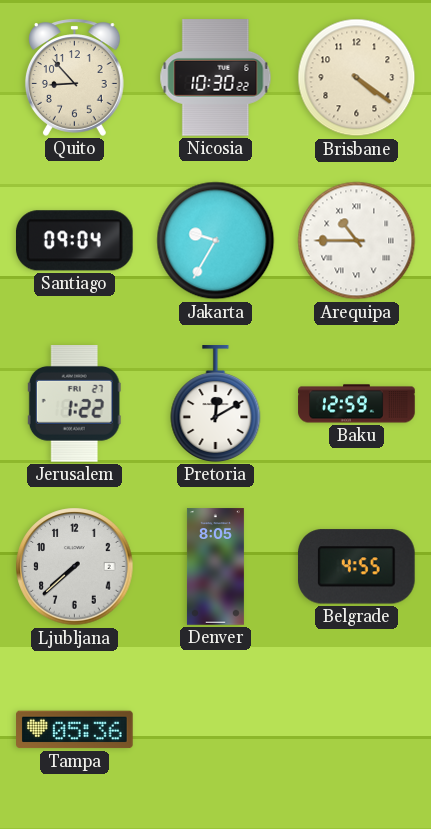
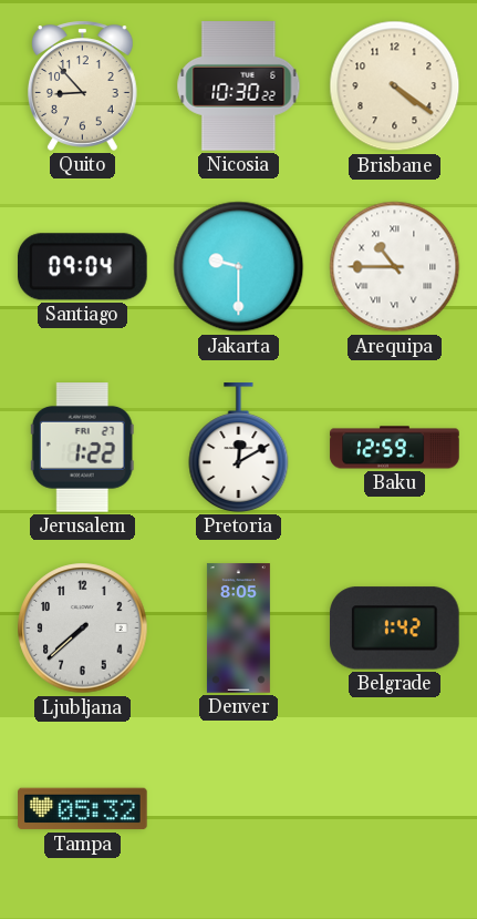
Jakarta: 9:35 -> 9:30
Belgrade: 4:55 -> 1:42
Tampa: 05:36 -> 05:32
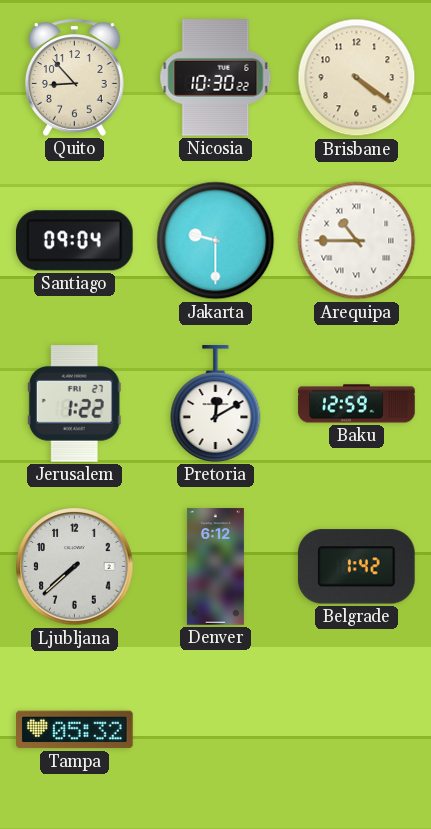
Denver: 8:05 -> 6:12
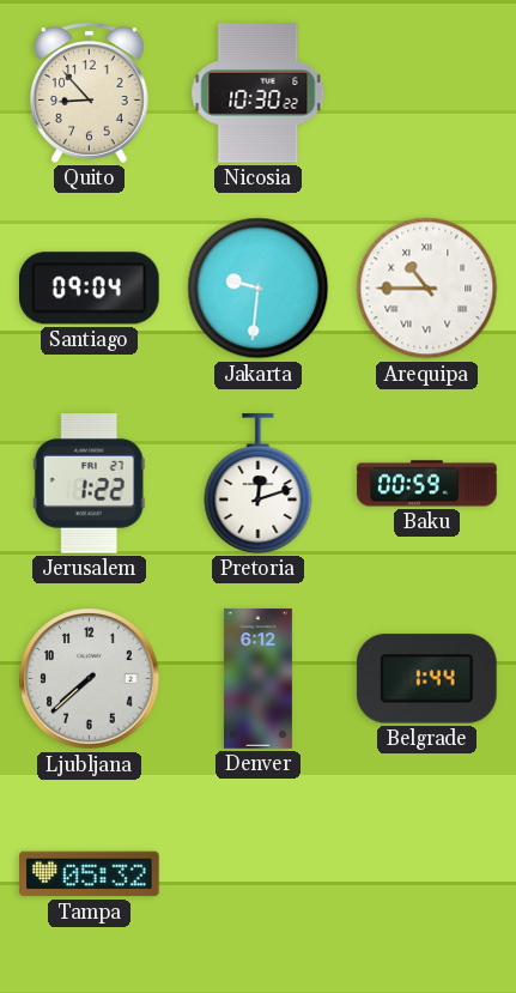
Brisbane: 4:21 -> none
Jakarta: 9:30 -> 9:31
Pretoria: 12:10 -> 12:12
Baku: 12:59 -> 00:59
Belgrade: 1:42 -> 1:44
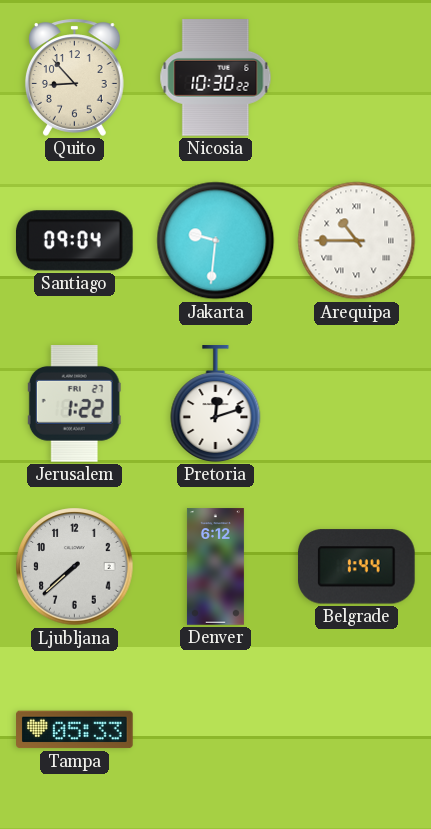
Baku: 00:59 -> none
Tampa: 05:32 -> 05:33
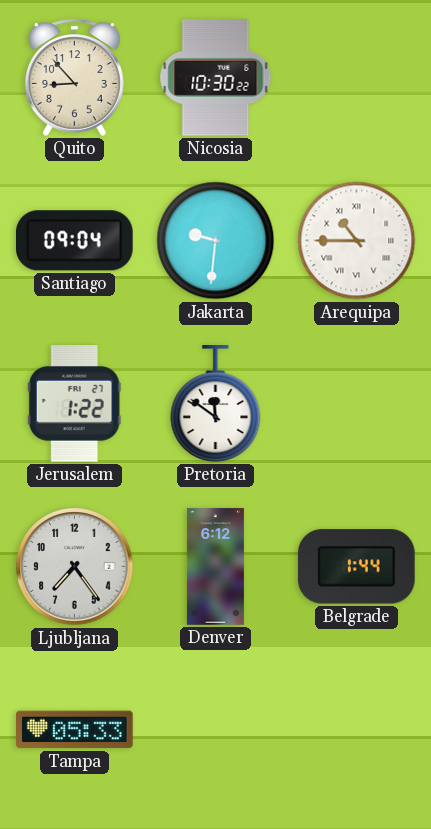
Pretoria: 12:12 -> 11:51
Ljubljana: 7:38 -> 7:24
